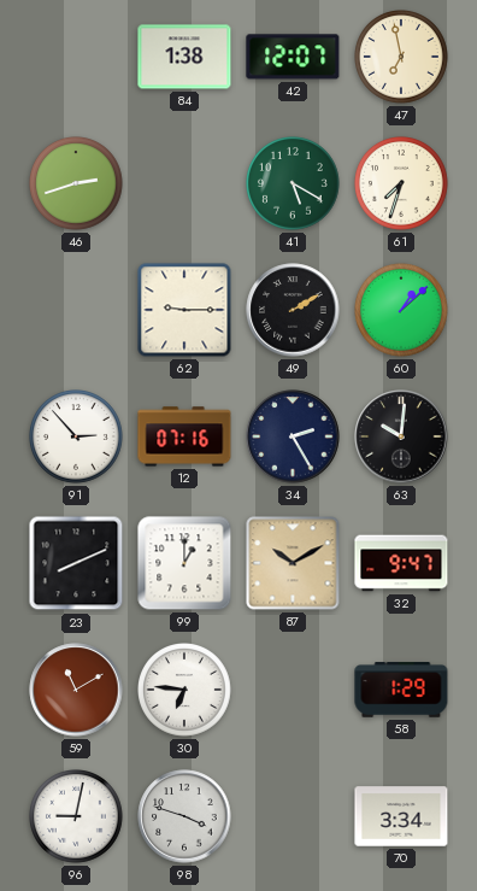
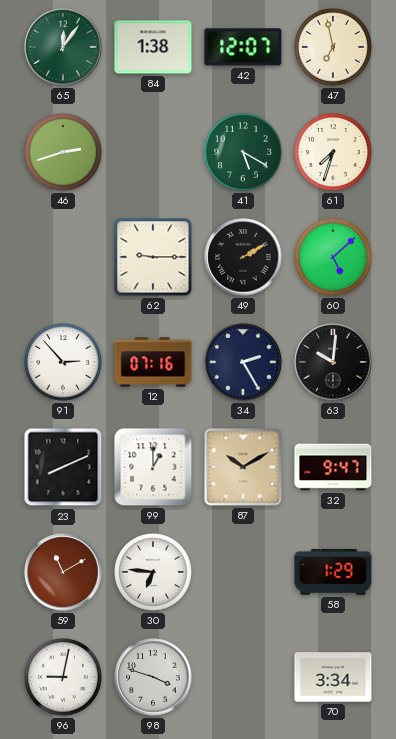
65: none -> 12:06
60: 1:08 -> 5:08
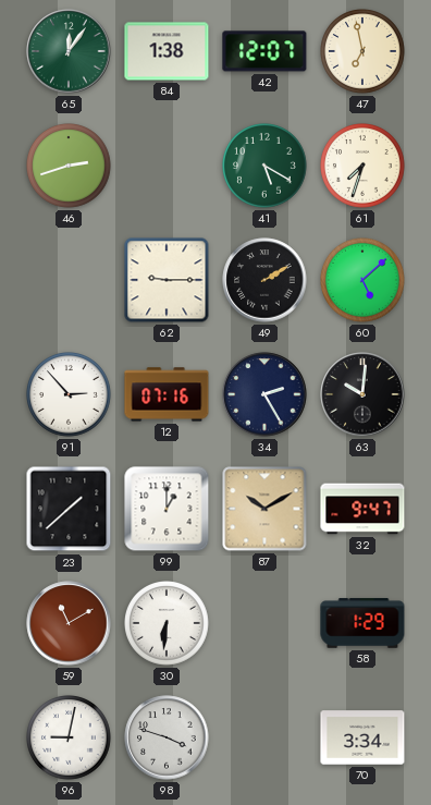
23: 8:11 -> 1:38
30: 6:46 -> 6:31
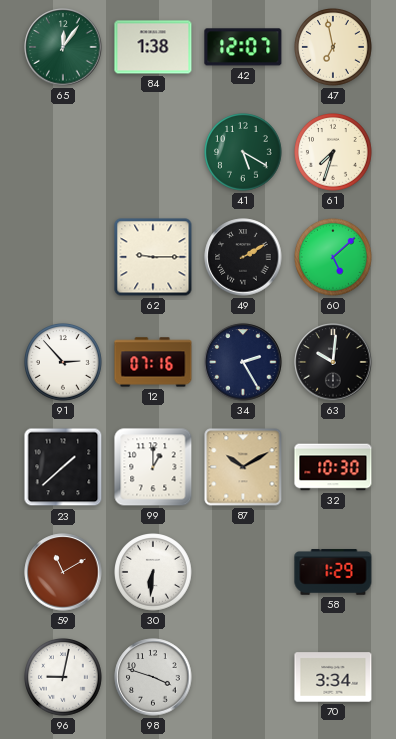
46: 2:42 -> none
32: 9:47 -> 10:30
